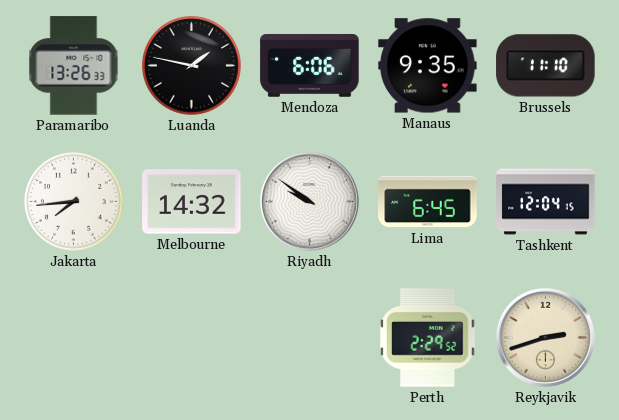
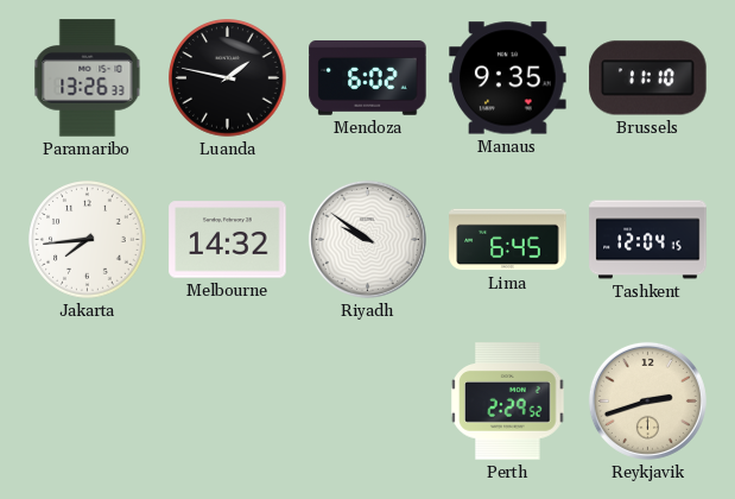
Mendoza: 6:06 -> 6:02
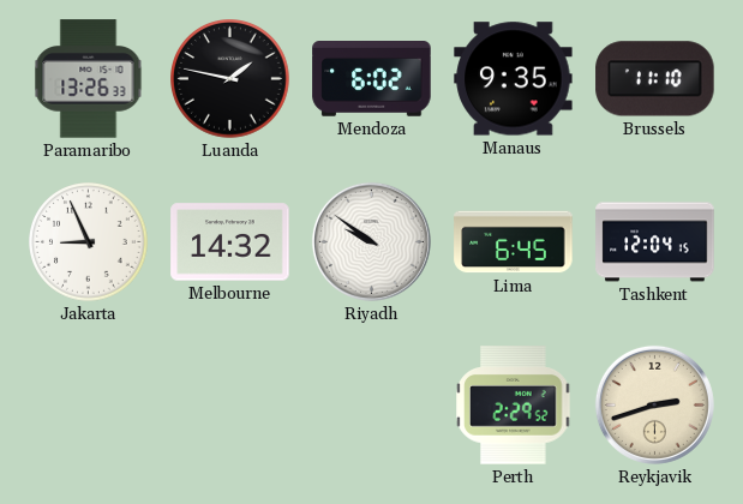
Jakarta: 7:44 -> 8:56
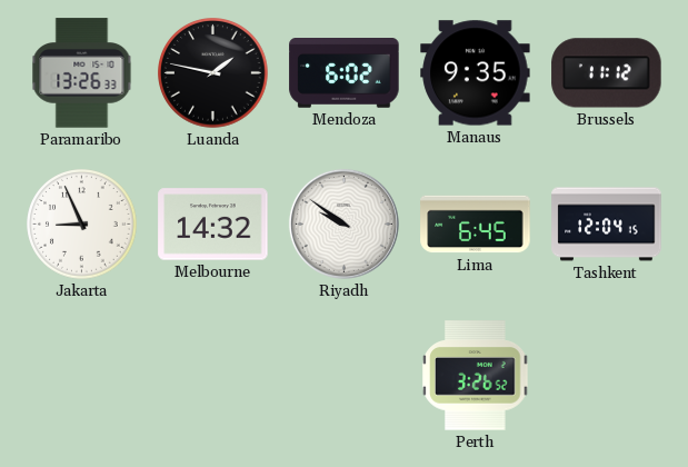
Brussels: 11:10 -> 11:12
Perth: 2:29 -> 3:26
Reykjavik: 2:42 -> none
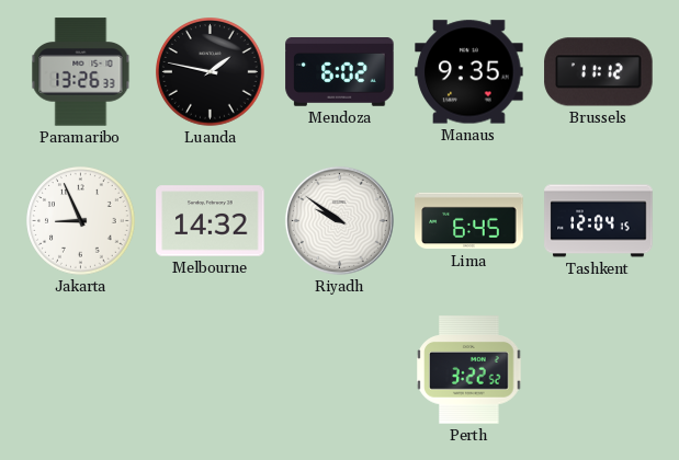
Perth: 3:26 -> 3:22
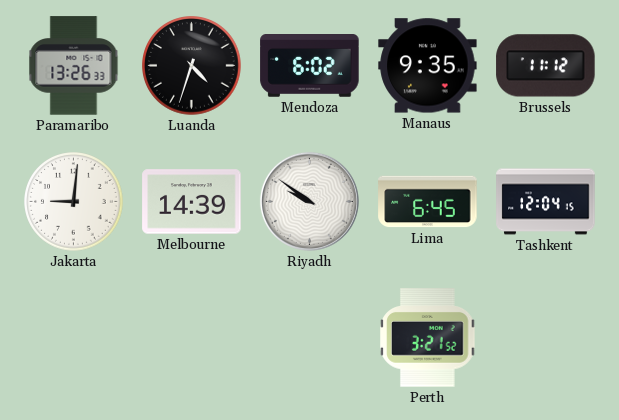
Luanda: 1:47 -> 4:33
Jakarta: 8:56 -> 9:01
Melbourne: 14:32 -> 14:39
Perth: 3:22 -> 3:21
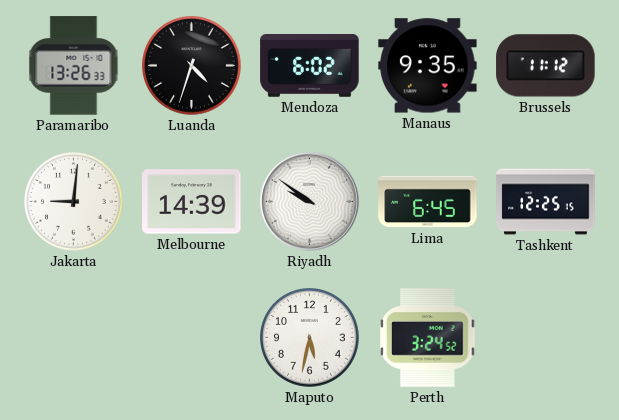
Tashkent: 12:04 -> 12:25
Maputo: none -> 5:32
Perth: 3:21 -> 3:24
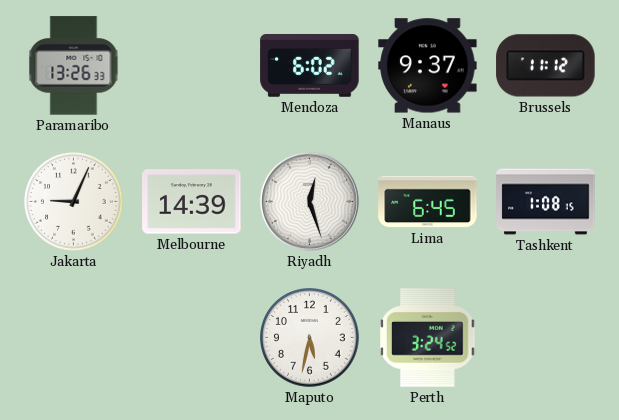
Luanda: 4:33 -> none
Manaus: 9:35 -> 9:37
Jakarta: 9:01 -> 9:04
Riyadh: 9:51 -> 12:27
Tashkent: 12:25 -> 1:08
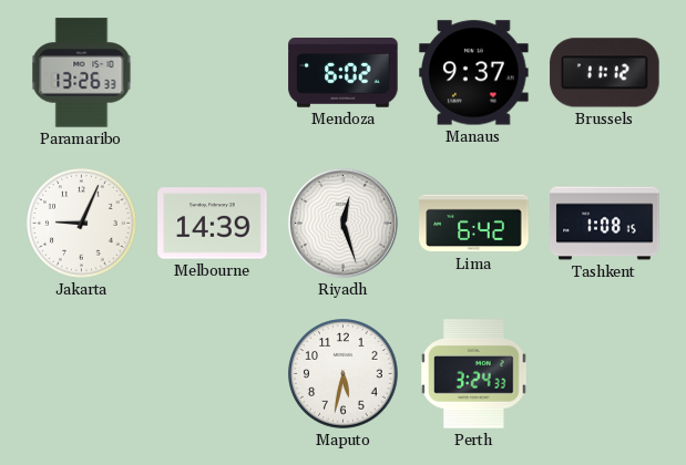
Lima: 6:45 -> 6:42
Perth: 3:24:52 -> 3:24:33
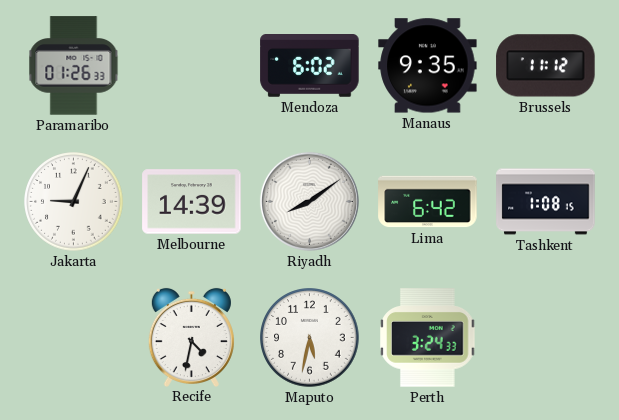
Paramaribo: 13:26 -> 01:26
Manaus: 9:37 -> 9:35
Riyadh: 12:27 -> 8:09
Recife: none -> 4:32
